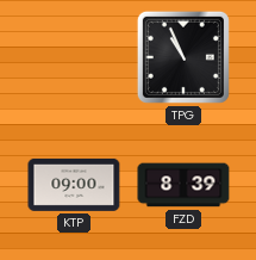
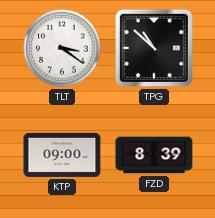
TLT: none -> 3:21
TPG: 10:56 -> 10:52
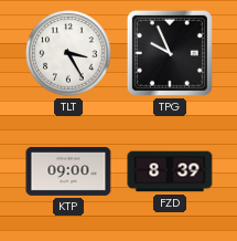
TLT: 3:21 -> 3:25
TPG: 10:52 -> 9:56
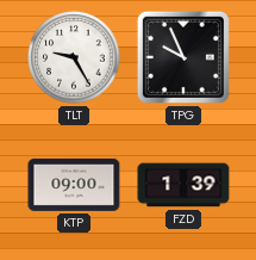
TLT: 3:25 -> 9:25
FZD: 8:39 -> 1:39
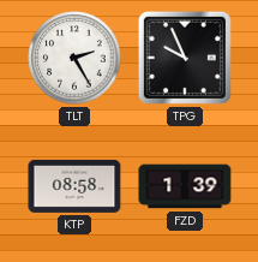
TLT: 9:25 -> 2:25
KTP: 09:00 -> 08:58
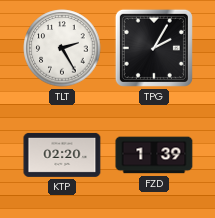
TPG: 9:56 -> 2:05
KTP: 08:58 -> 02:20
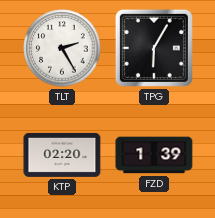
TPG: 2:05 -> 6:05
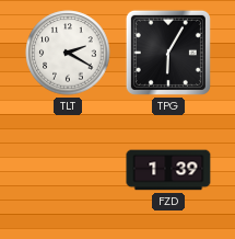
TLT: 2:25 -> 2:20
KTP: 02:20 -> none
